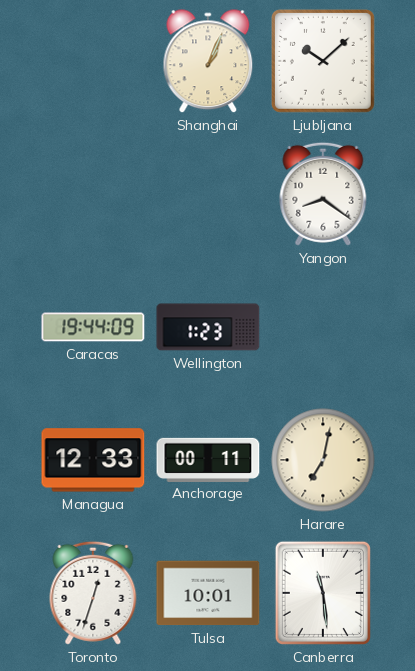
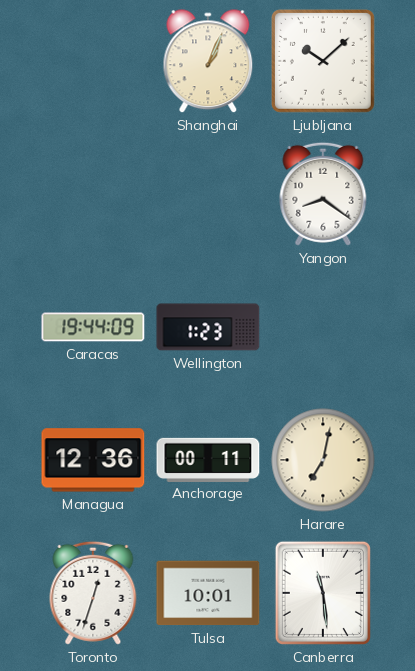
Managua: 12:33 -> 12:36
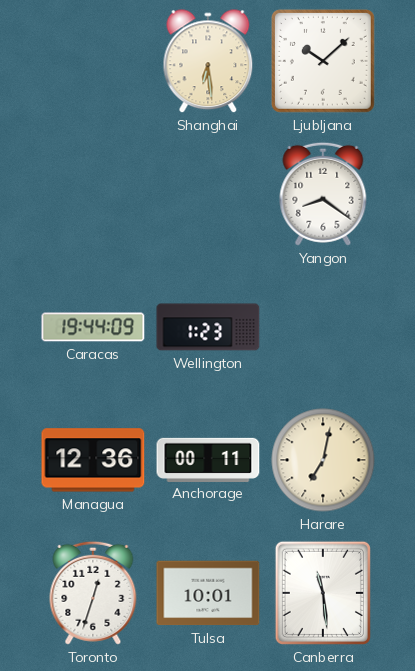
Shanghai: 1:04 -> 6:29
